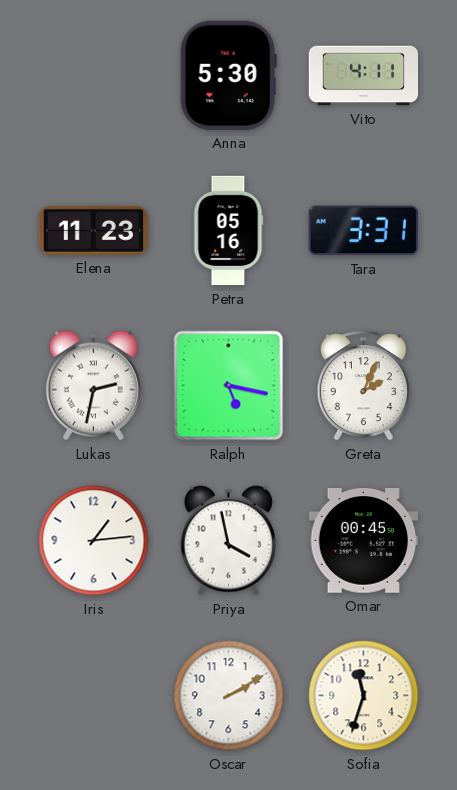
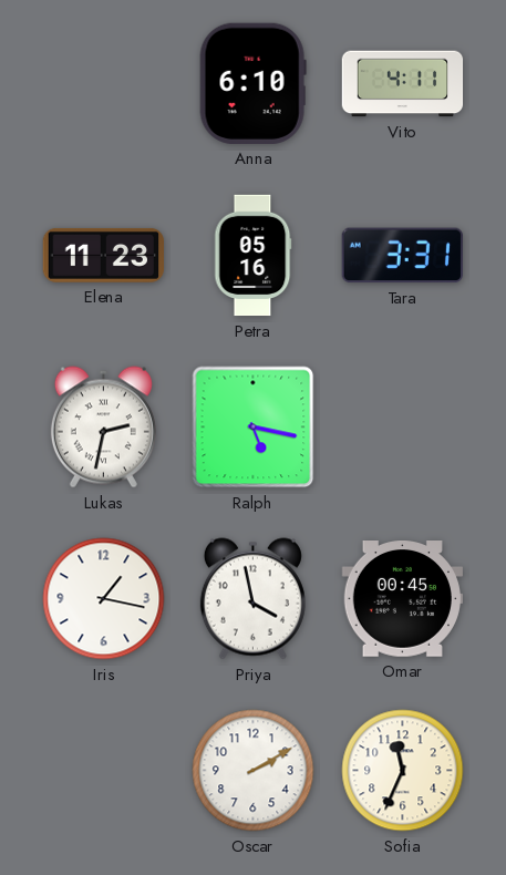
Anna: 5:30 -> 6:10
Greta: 2:04 -> none
Iris: 1:14 -> 1:17
Sofia: 11:33 -> 11:34
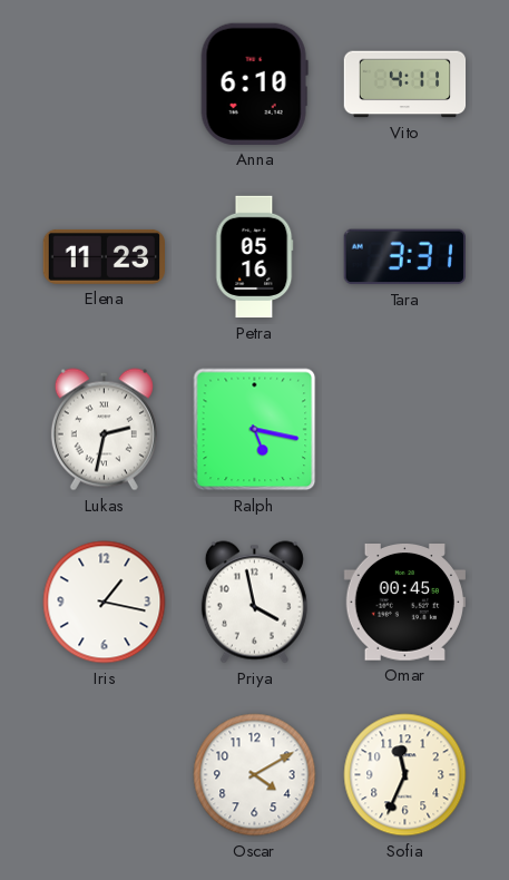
Oscar: 2:10 -> 4:10
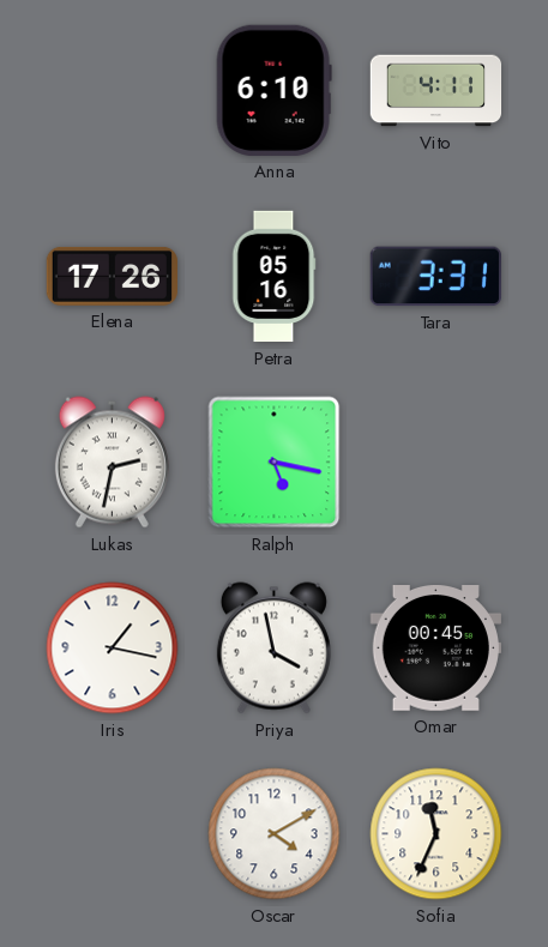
Elena: 11:23 -> 17:26
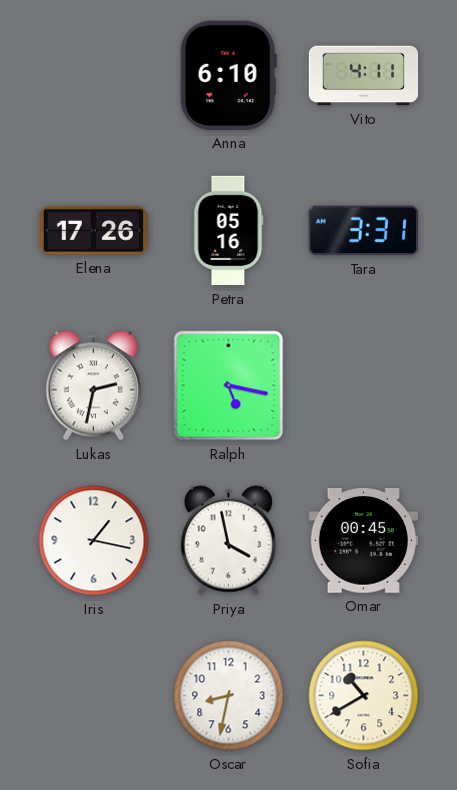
Oscar: 4:10 -> 8:32
Sofia: 11:34 -> 10:40
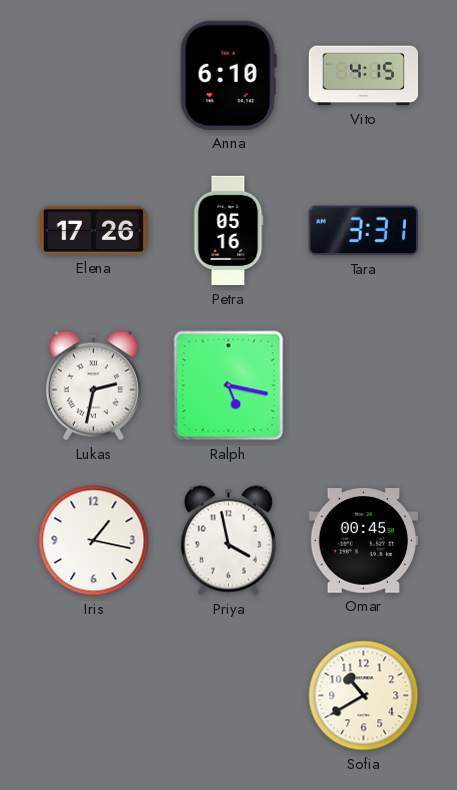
Vito: 4:11 -> 4:15
Oscar: 8:32 -> none
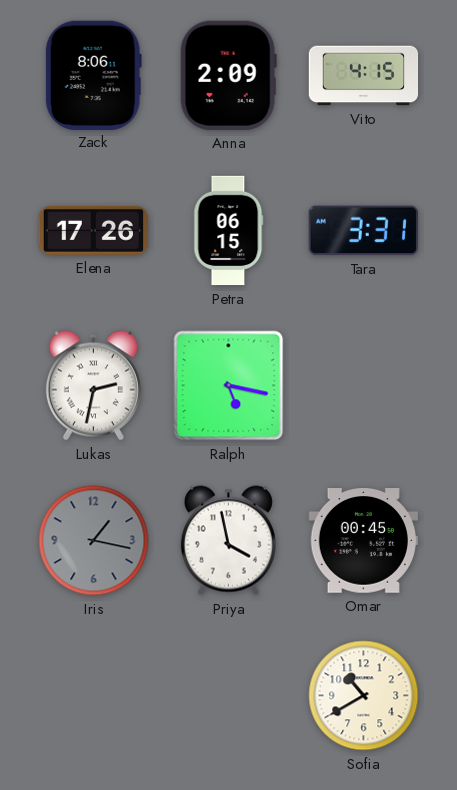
Zack: none -> 8:06
Anna: 6:10 -> 2:09
Petra: 05:16 -> 06:15
Iris dial: white -> grey
